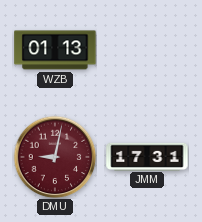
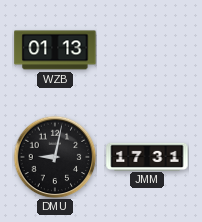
DMU dial: burgundy -> black
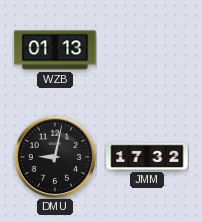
JMM: 17:31 -> 17:32
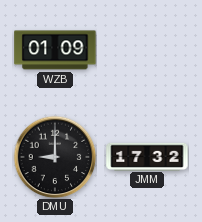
WZB: 01:13 -> 01:09
DMU: 9:02 -> 9:00
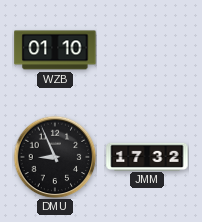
WZB: 01:09 -> 01:10
DMU: 9:00 -> 8:56
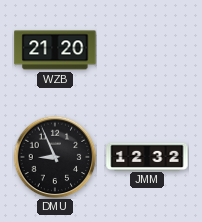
WZB: 01:10 -> 21:20
JMM: 17:32 -> 12:32
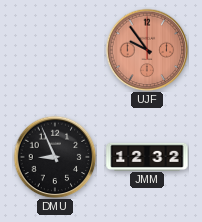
WZB: 21:20 -> none
UJF: none -> 9:54
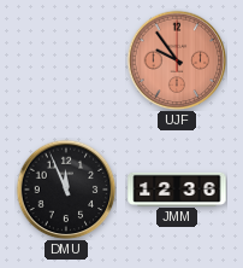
DMU: 8:56 -> 11:56
JMM: 12:32 -> 12:36
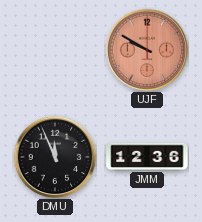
UJF: 9:54 -> 9:50
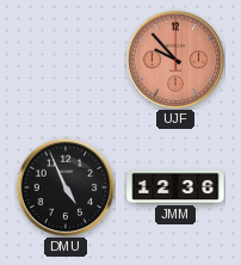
UJF: 9:50 -> 9:53
DMU: 11:56 -> 4:56
